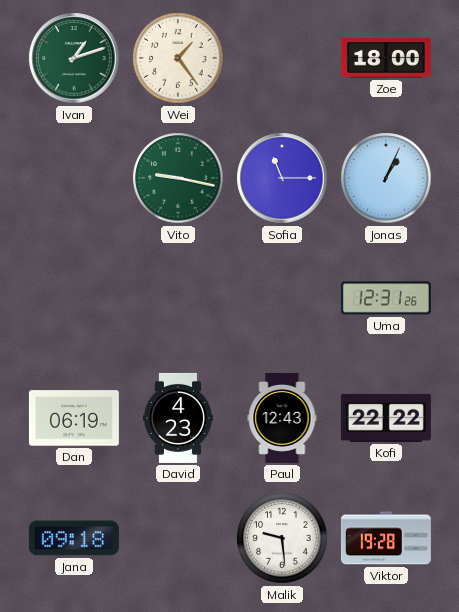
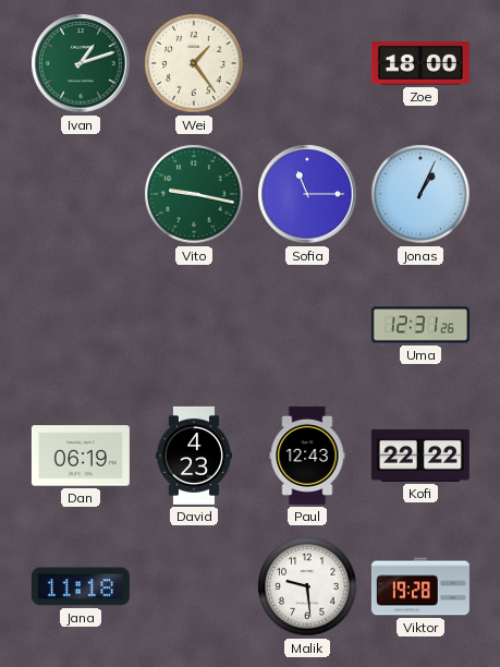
Jana: 09:18 -> 11:18
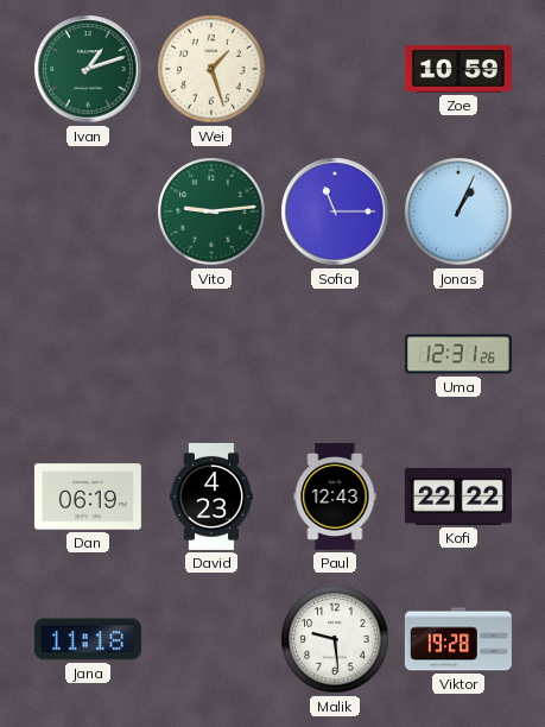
Wei: 1:24 -> 1:27
Zoe: 18:00 -> 10:59
Vito: 9:17 -> 9:14
